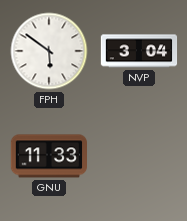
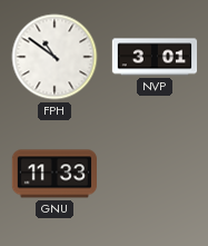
FPH: 5:51 -> 10:51
NVP: 3:04 -> 3:01
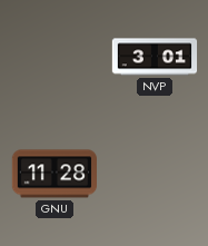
FPH: 10:51 -> none
GNU: 11:33 -> 11:28
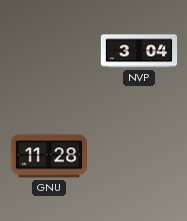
NVP: 3:01 -> 3:04
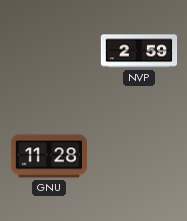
NVP: 3:04 -> 2:59
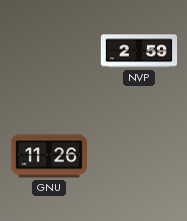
GNU: 11:28 -> 11:26
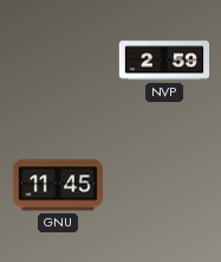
GNU: 11:26 -> 11:45
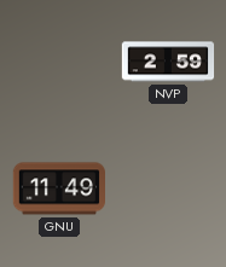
GNU: 11:45 -> 11:49
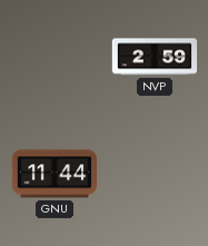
GNU: 11:49 -> 11:44
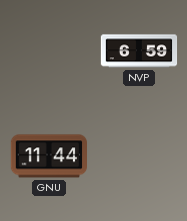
NVP: 2:59 -> 6:59
